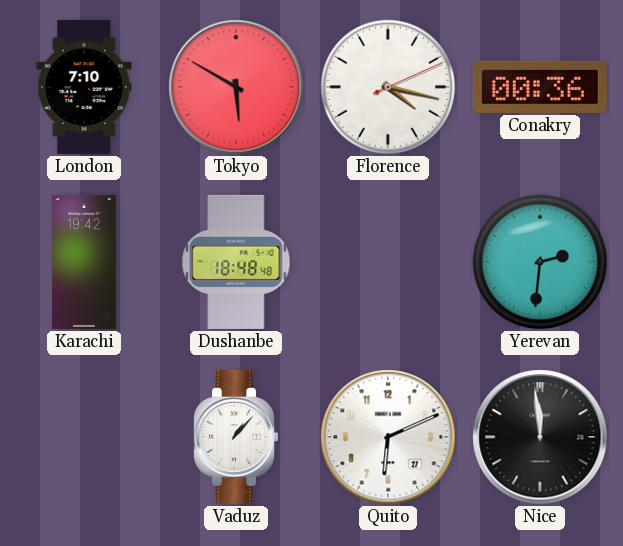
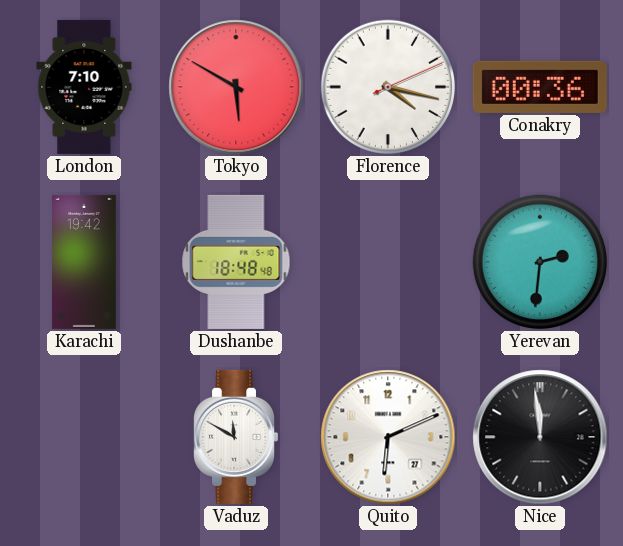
Vaduz: 1:07 -> 11:50
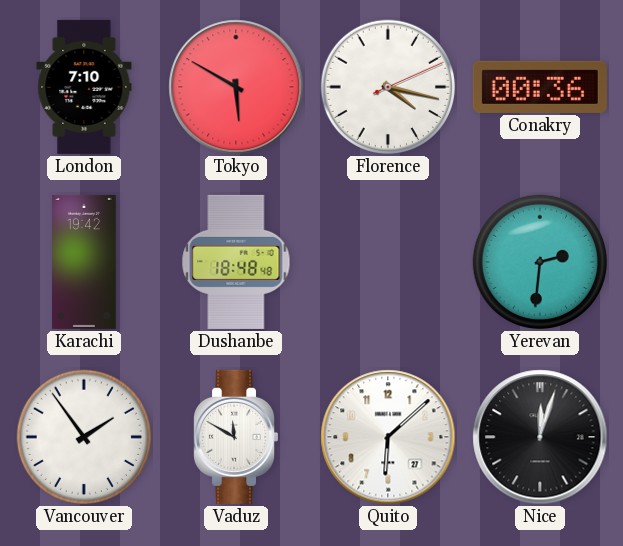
Vancouver: none -> 1:54
Quito: 6:11 -> 6:08
Nice: 11:59 -> 12:03
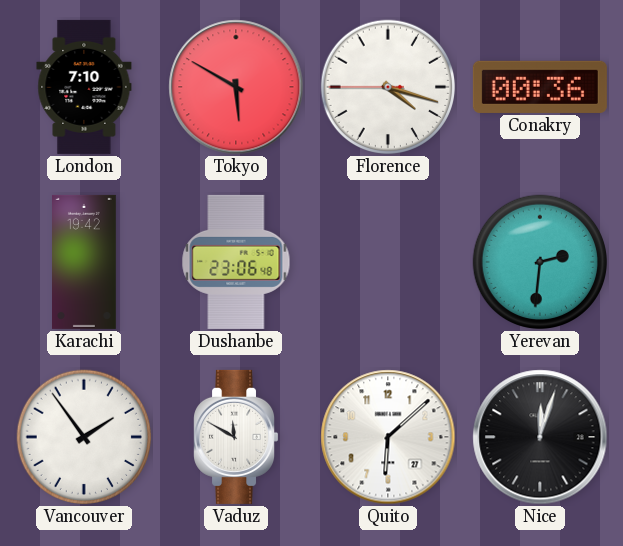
Florence: 4:17:11 -> 4:17:45
Dushanbe: 18:48 -> 23:06
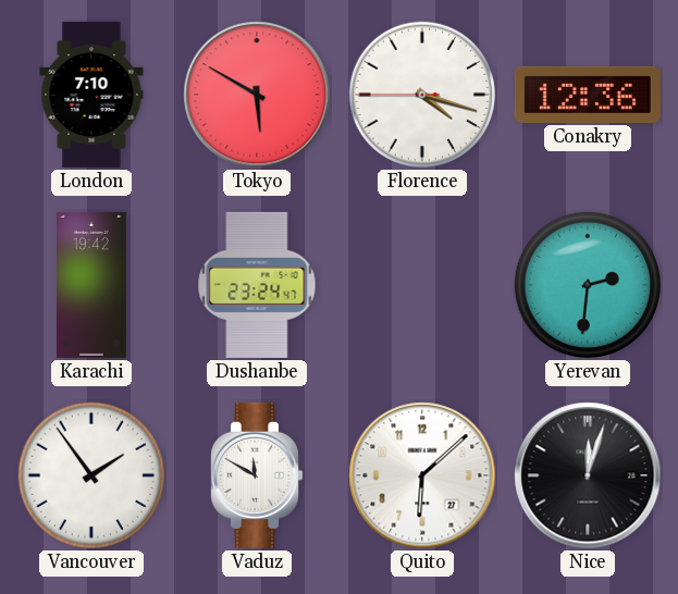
Conakry: 00:36 -> 12:36
Dushanbe: 23:06 -> 23:24
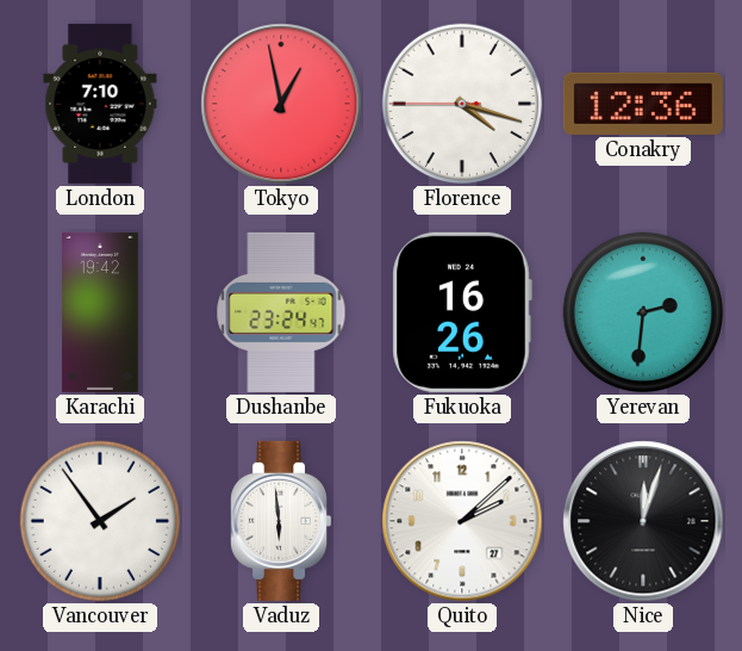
Tokyo: 5:50 -> 12:58
Fukuoka: none -> 16:26
Vaduz: 11:50 -> 5:59
Quito: 6:08 -> 2:08
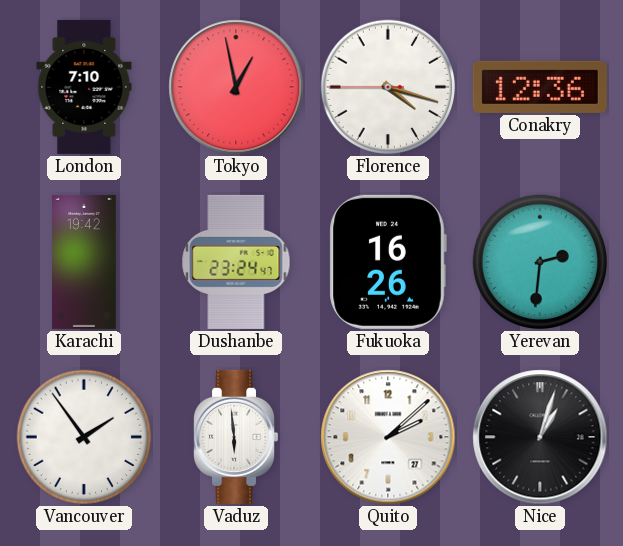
Nice: 12:03 -> 1:03
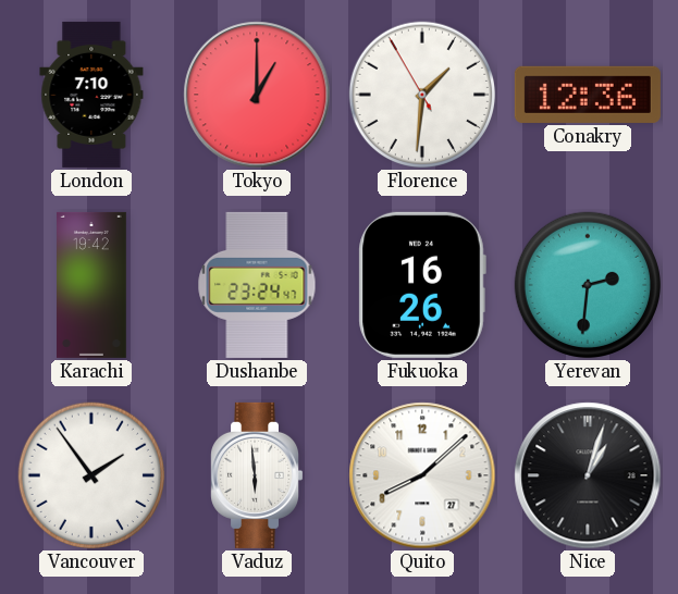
Tokyo: 12:58 -> 1:00
Florence: 4:17 -> 1:30
Quito: 2:08 -> 8:08
